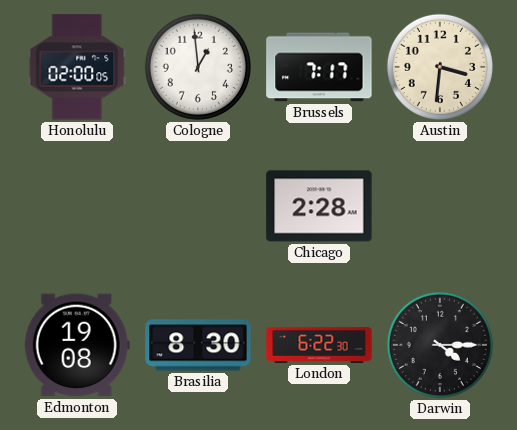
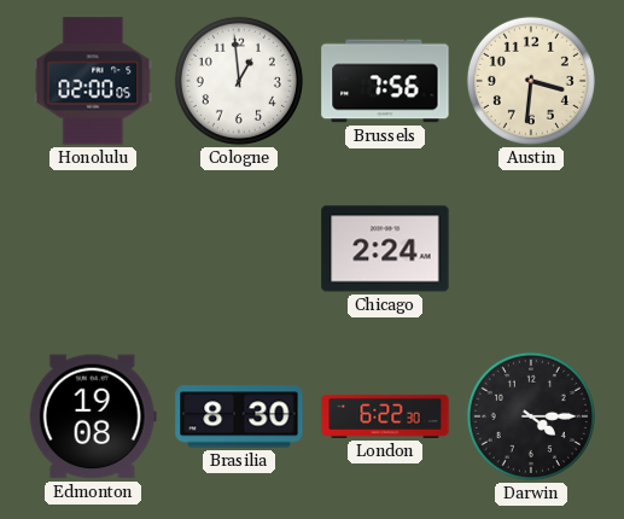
Brussels: 7:17 -> 7:56
Chicago: 2:28 -> 2:24
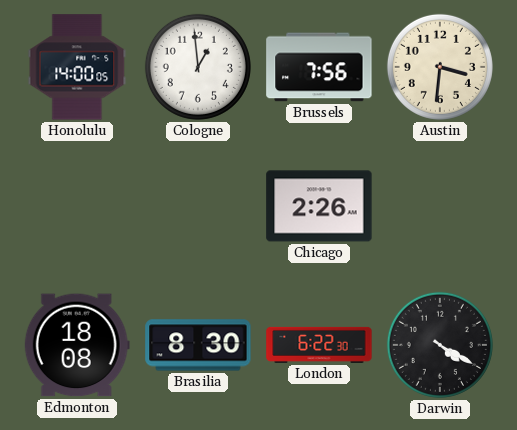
Honolulu: 02:00 -> 14:00
Chicago: 2:24 -> 2:26
Edmonton: 19:08 -> 18:08
Darwin: 4:15 -> 4:20
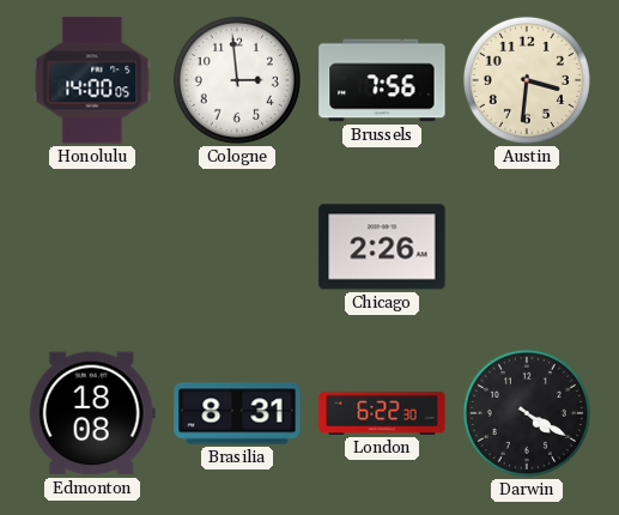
Cologne: 12:59 -> 2:59
Brasilia: 8:30 -> 8:31
